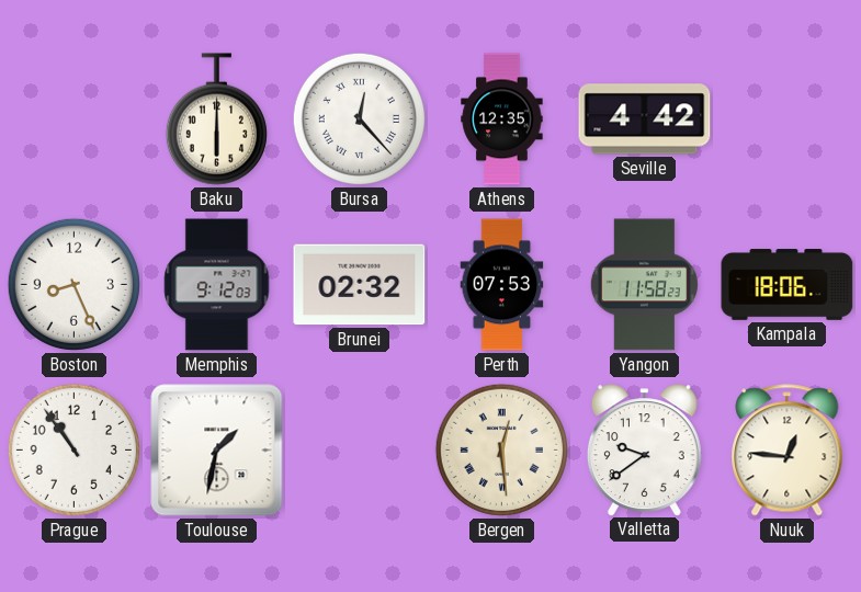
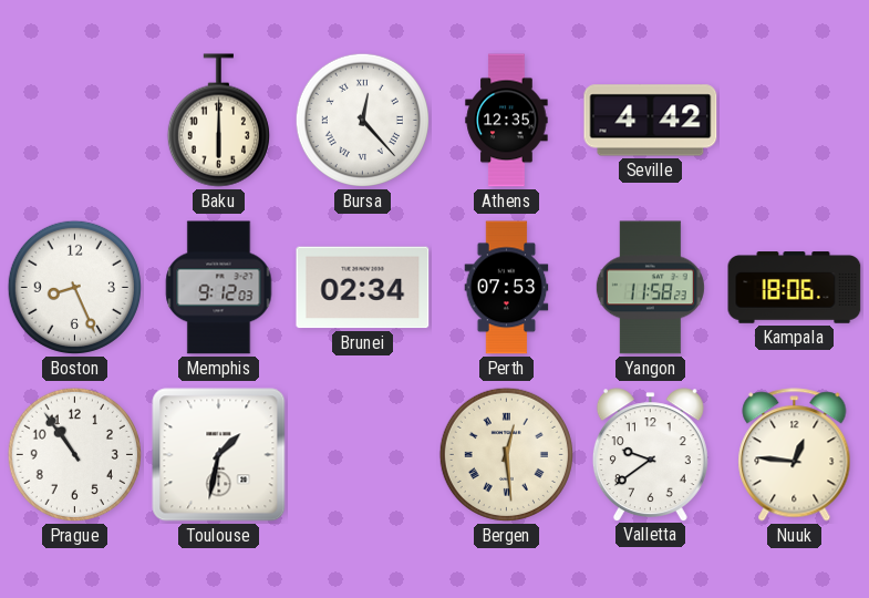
Brunei: 02:32 -> 02:34
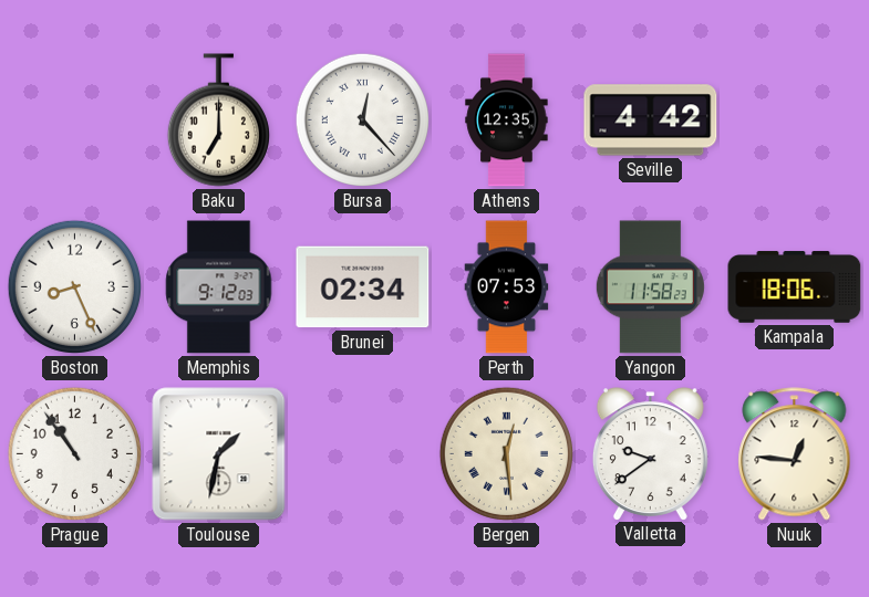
Baku: 6:00 -> 7:00
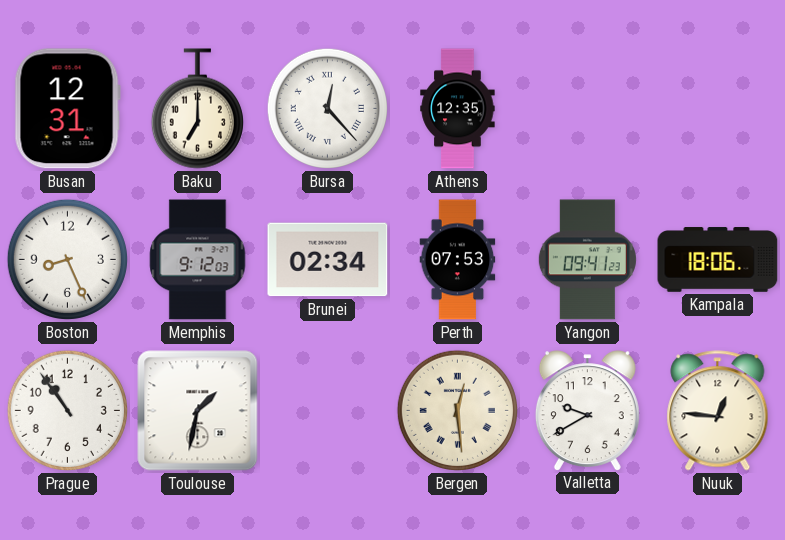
Busan: none -> 12:31
Seville: 4:42 -> none
Yangon: 11:58 -> 09:41
Valletta: 9:39 -> 9:40
